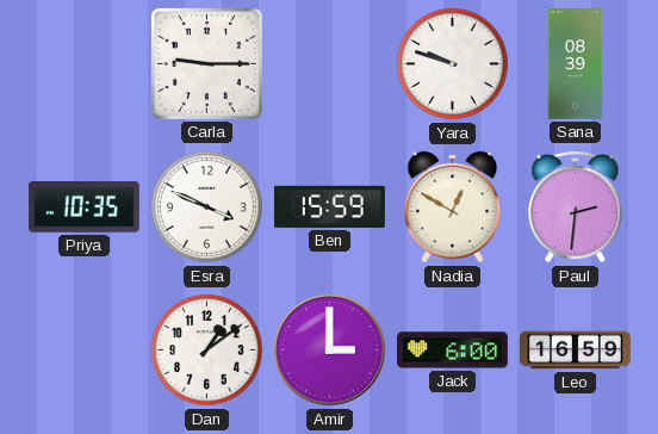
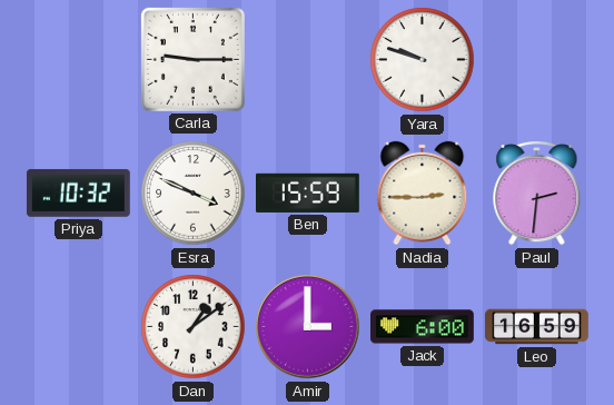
Sana: 08:39 -> none
Priya: 10:35 -> 10:32
Nadia: 12:50 -> 2:45
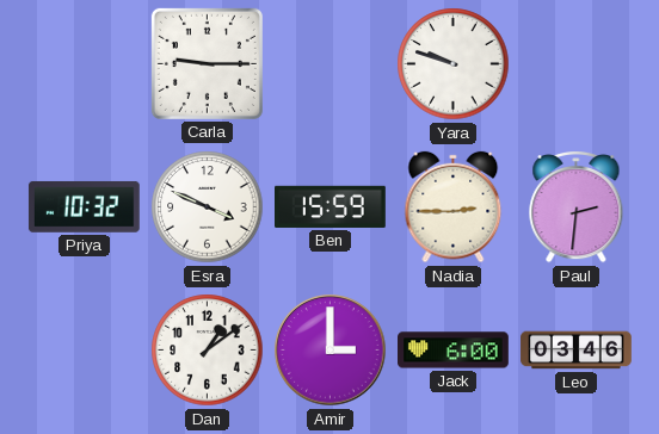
Leo: 16:59 -> 03:46
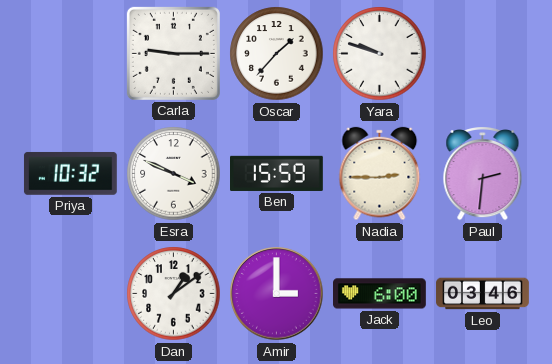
Oscar: none -> 1:37
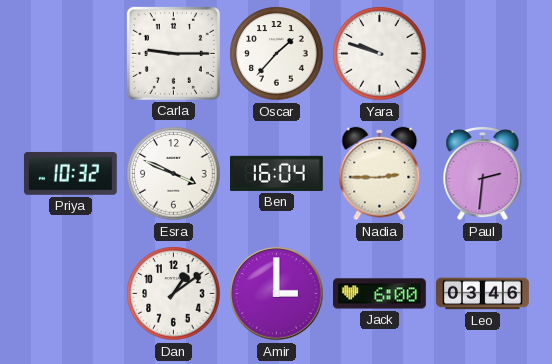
Ben: 15:59 -> 16:04
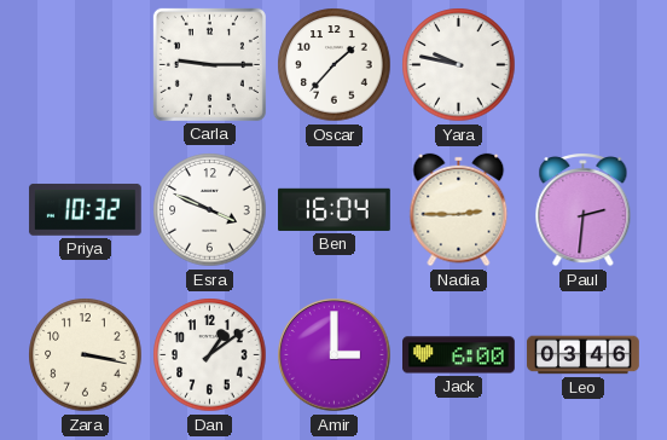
Yara: 9:48 -> 9:47
Zara: none -> 3:17
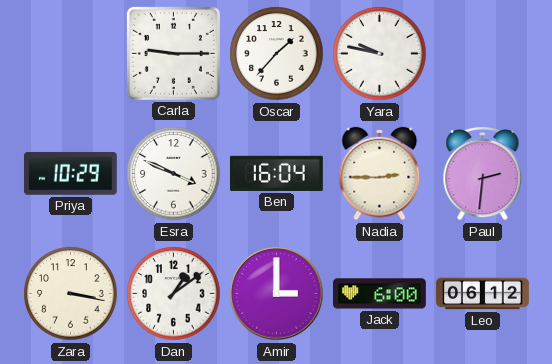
Priya: 10:32 -> 10:29
Leo: 03:46 -> 06:12
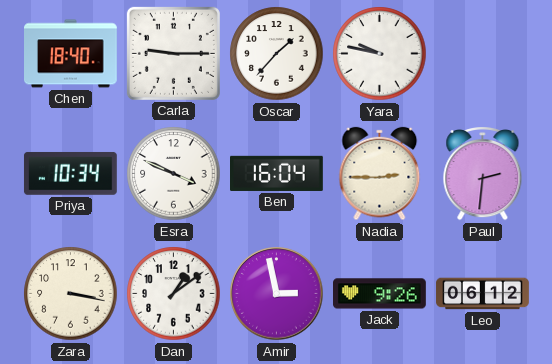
Chen: none -> 18:40
Priya: 10:29 -> 10:34
Amir: 3:00 -> 2:58
Jack: 6:00 -> 9:26
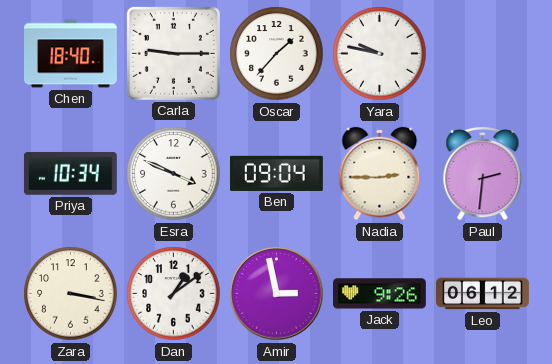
Ben: 16:04 -> 09:04
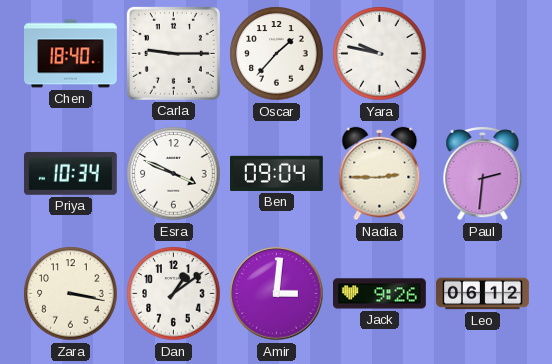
Amir: 2:58 -> 3:01
